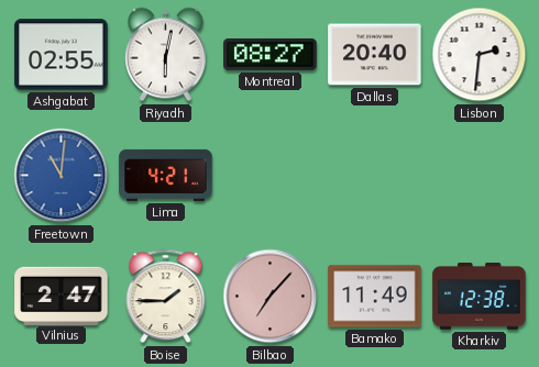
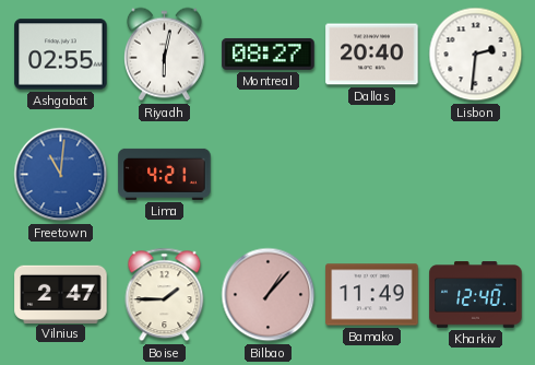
Bilbao: 7:07 -> 1:07
Kharkiv: 12:38 -> 12:40
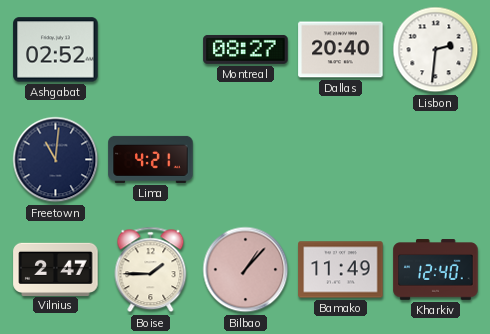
Ashgabat: 02:55 -> 02:52
Riyadh: 6:02 -> none
Freetown dial: blue -> navy
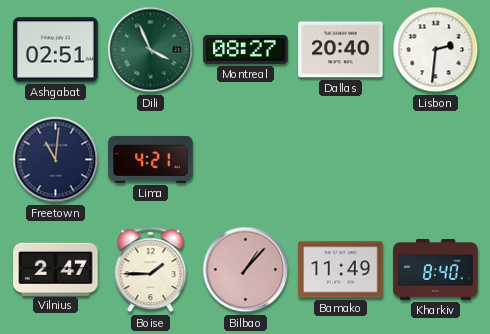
Ashgabat: 02:52 -> 02:51
Dili: none -> 3:56
Kharkiv: 12:40 -> 8:40
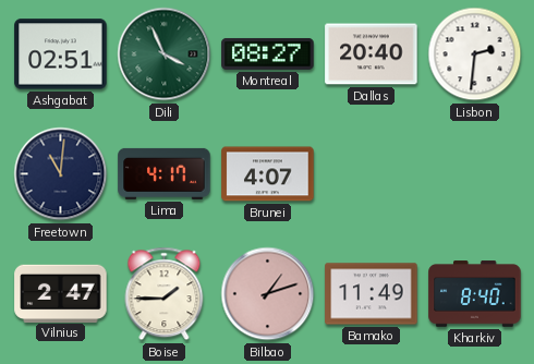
Lima: 4:21 -> 4:17
Brunei: none -> 4:07
Bilbao: 1:07 -> 1:12
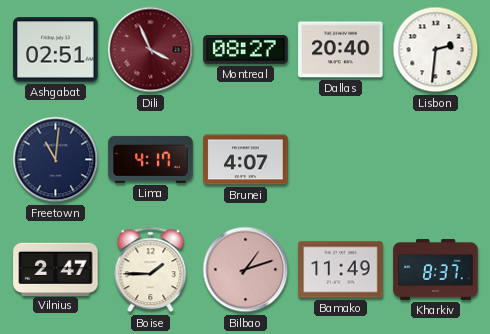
Dili dial: green -> burgundy
Kharkiv: 8:40 -> 8:37
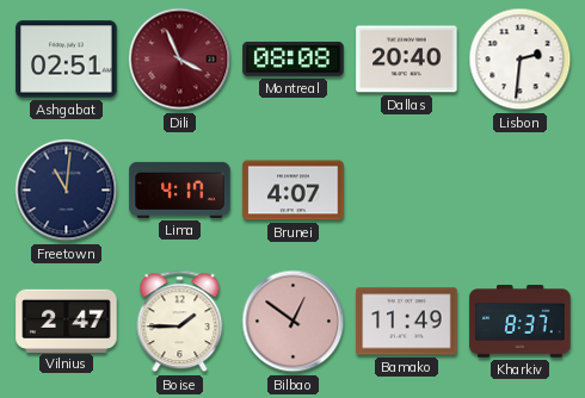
Montreal: 08:27 -> 08:08
Bilbao: 1:12 -> 12:51
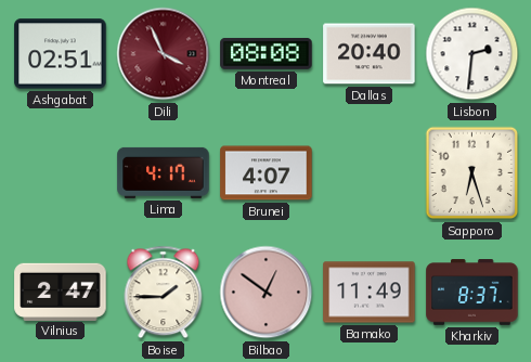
Freetown: 11:01 -> none
Sapporo: none -> 6:27
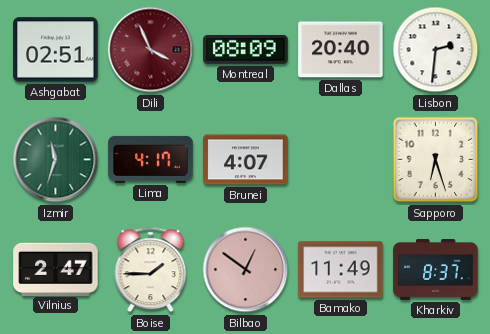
Montreal: 08:08 -> 08:09
Izmir: none -> 11:33
